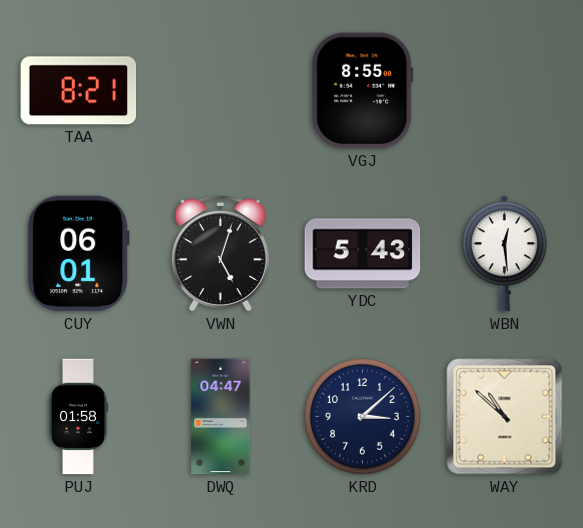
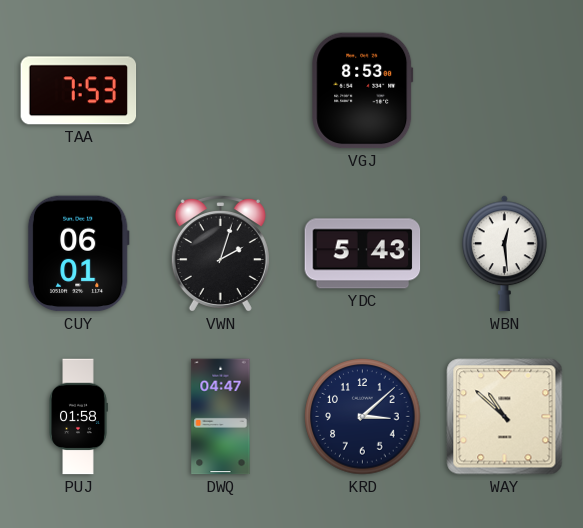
TAA: 8:21 -> 7:53
VGJ: 8:55 -> 8:53
VWN: 5:03 -> 2:03
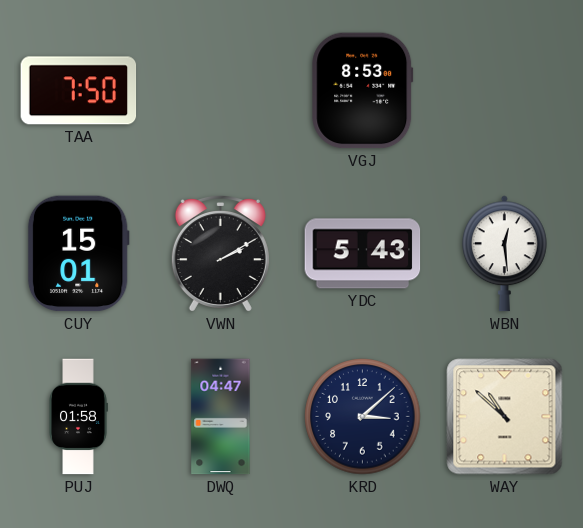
TAA: 7:53 -> 7:50
CUY: 06:01 -> 15:01
VWN: 2:03 -> 2:10
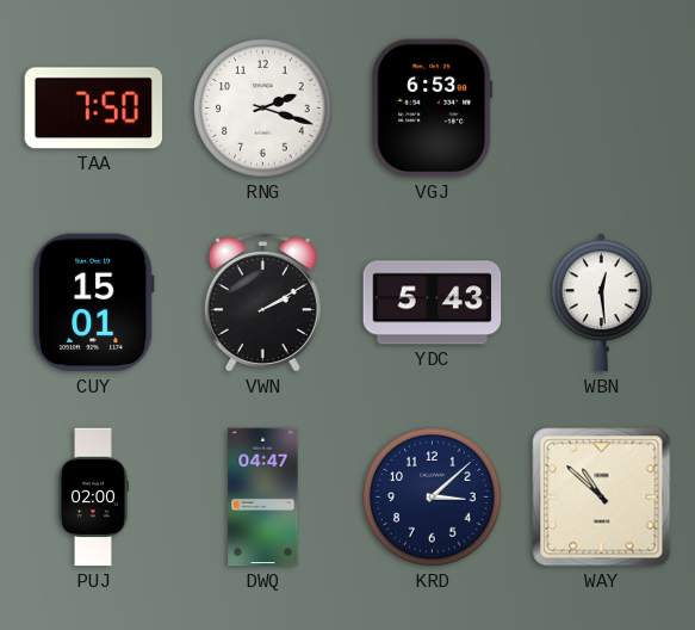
RNG: none -> 2:18
VGJ: 8:53 -> 6:53
PUJ: 01:58 -> 02:00
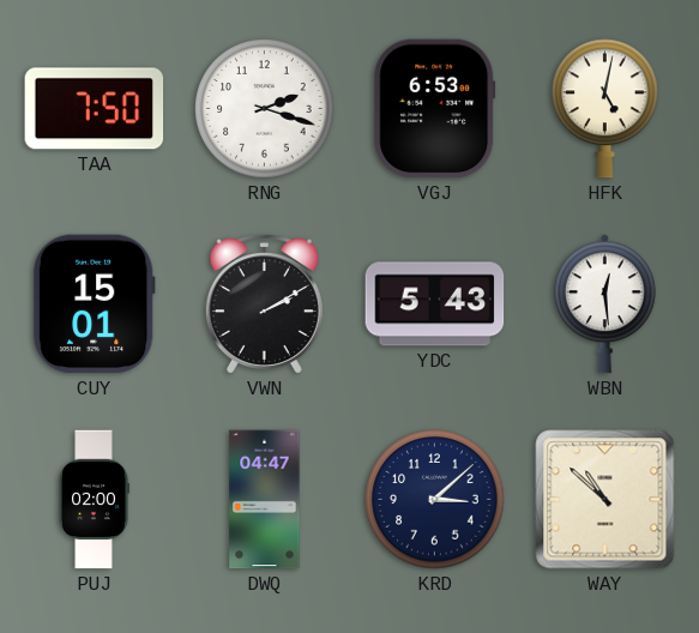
HFK: none -> 5:02
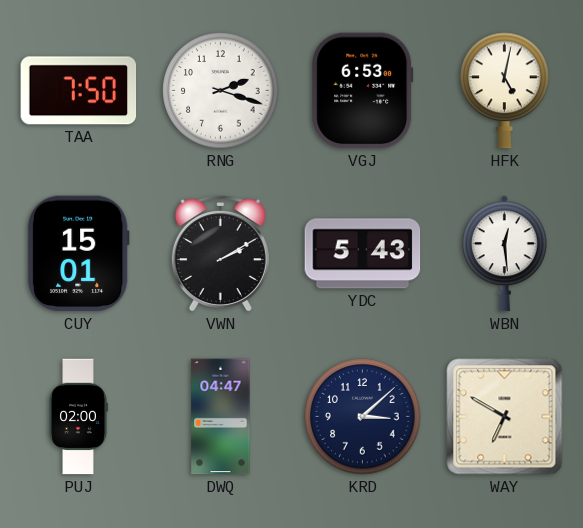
WAY: 10:52 -> 6:50
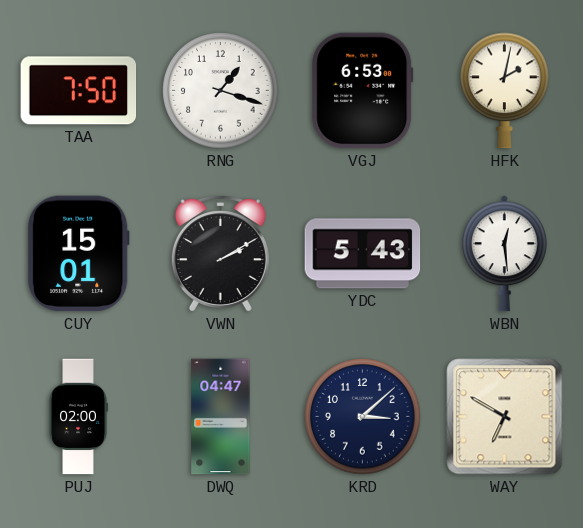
RNG: 2:18 -> 1:18
HFK: 5:02 -> 2:02
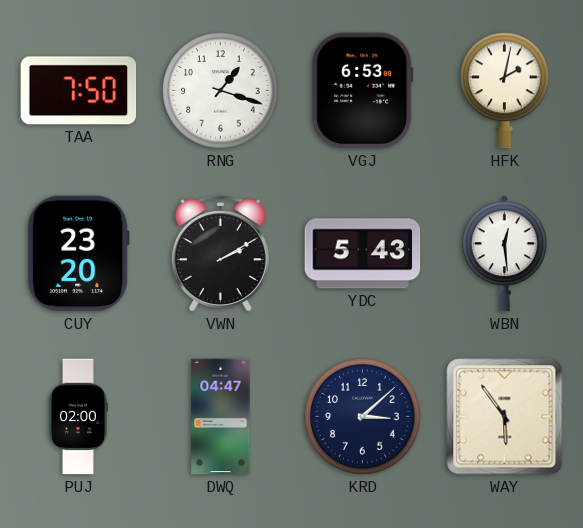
CUY: 15:01 -> 23:20
WAY: 6:50 -> 5:54
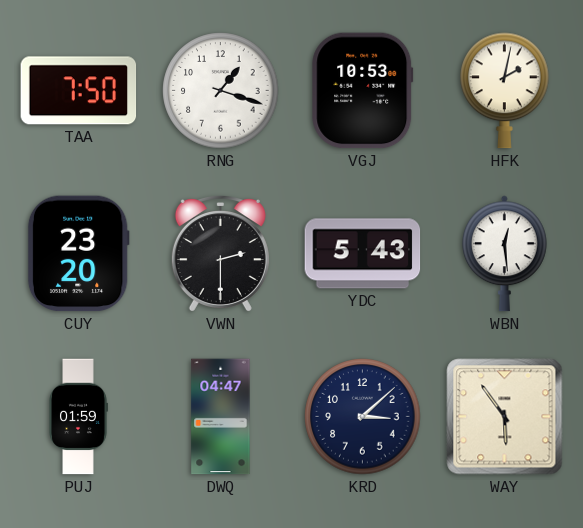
VGJ: 6:53 -> 10:53
VWN: 2:10 -> 2:30
PUJ: 02:00 -> 01:59
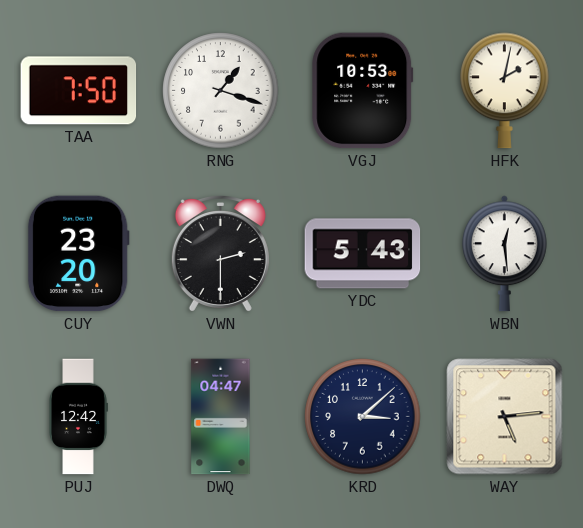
PUJ: 01:59 -> 12:42
WAY: 5:54 -> 5:14
